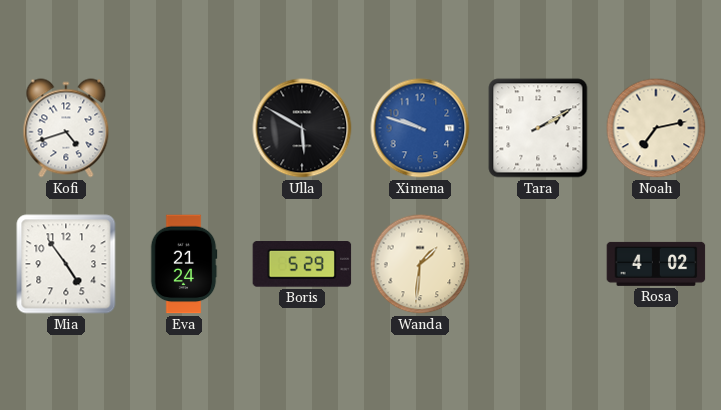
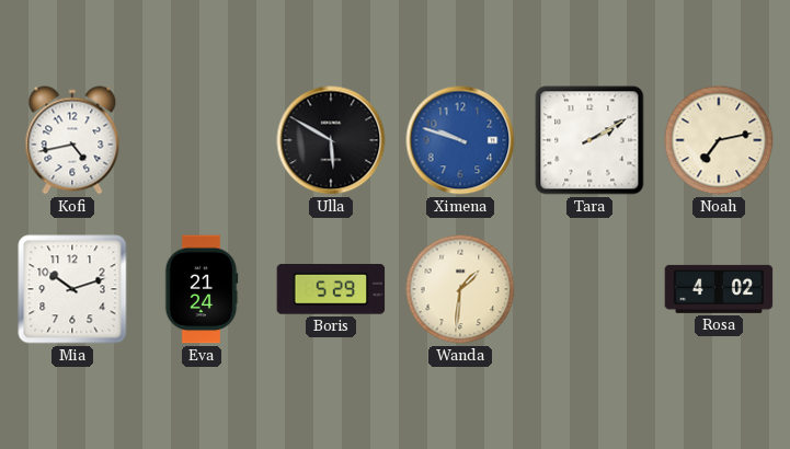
Kofi: 4:42 -> 4:43
Mia: 4:54 -> 10:12
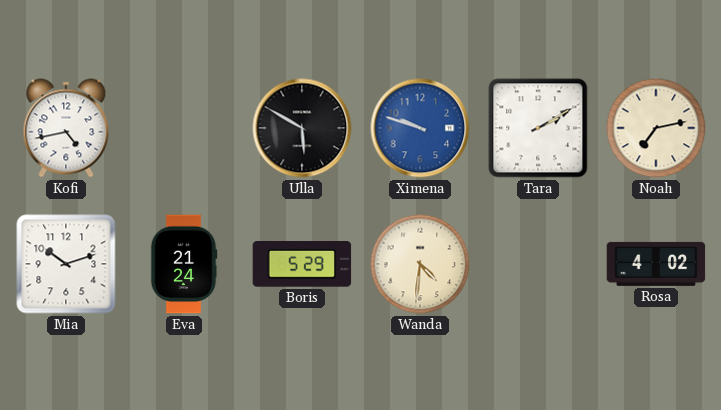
Wanda: 1:31 -> 4:31
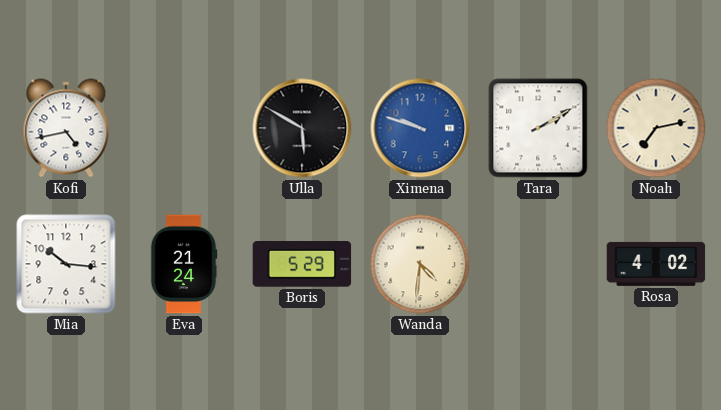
Mia: 10:12 -> 10:16
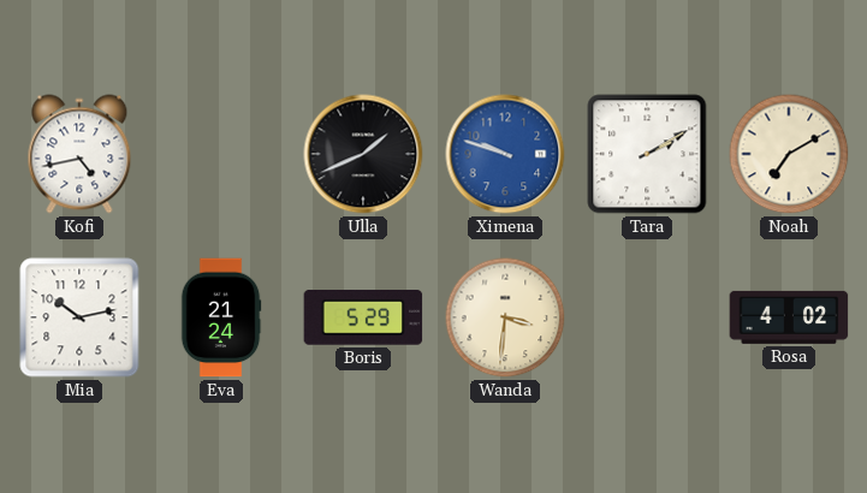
Ulla: 5:50 -> 1:41
Noah: 7:13 -> 7:10
Mia: 10:16 -> 10:13
Wanda: 4:31 -> 3:31
